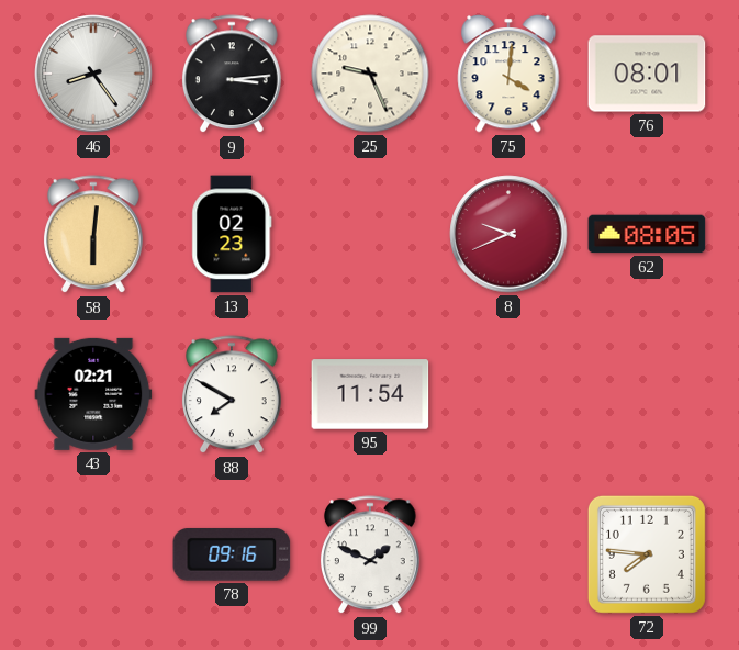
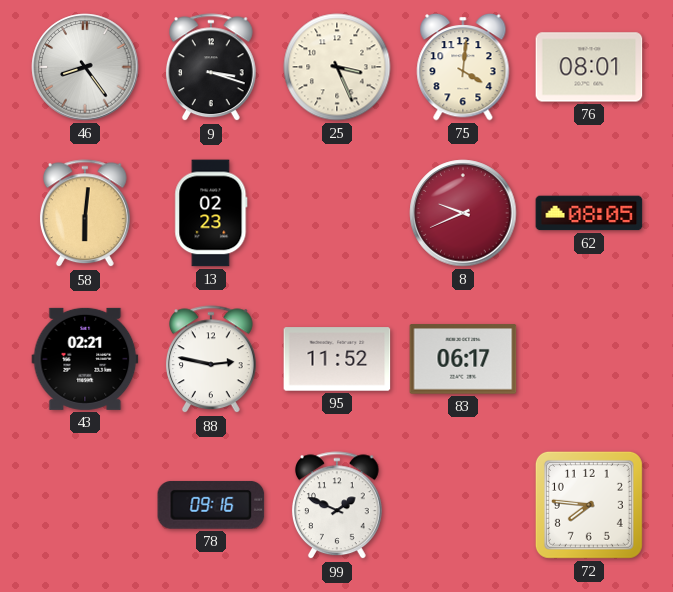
9: 3:14 -> 3:18
25: 9:26 -> 3:26
88: 7:50 -> 2:47
95: 11:54 -> 11:52
83: none -> 06:17
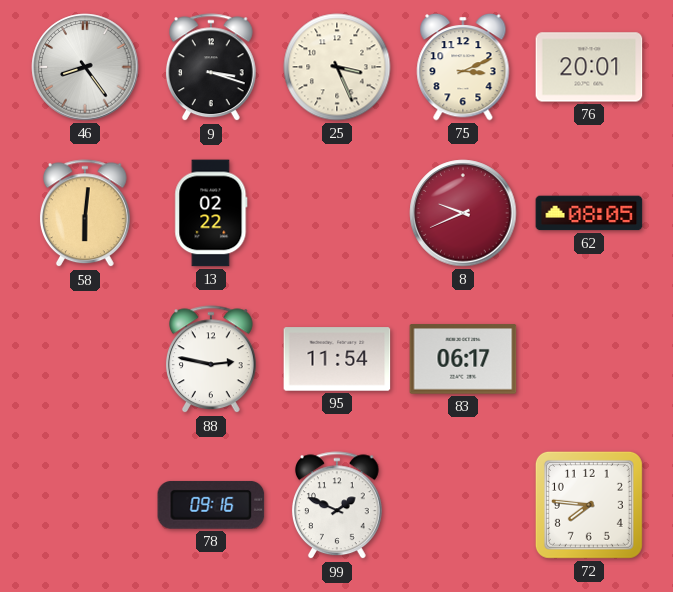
75: 4:01 -> 3:11
76: 08:01 -> 20:01
13: 02:23 -> 02:22
43: 02:21 -> none
95: 11:52 -> 11:54
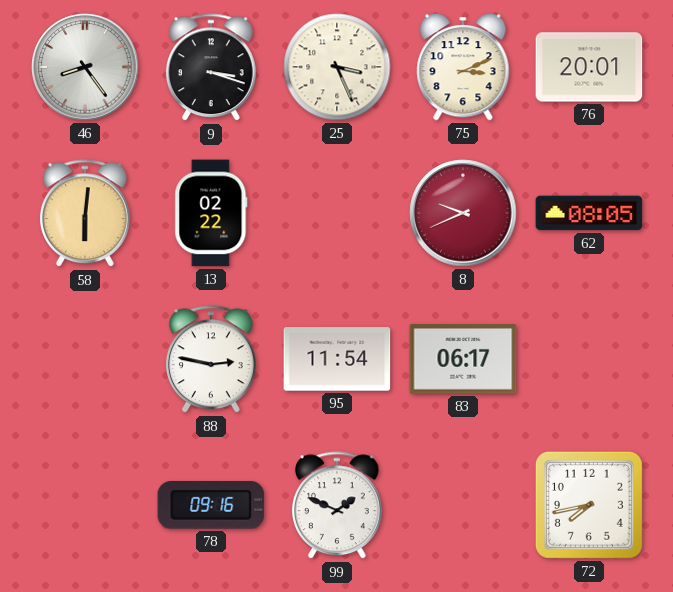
72: 7:46 -> 7:43
